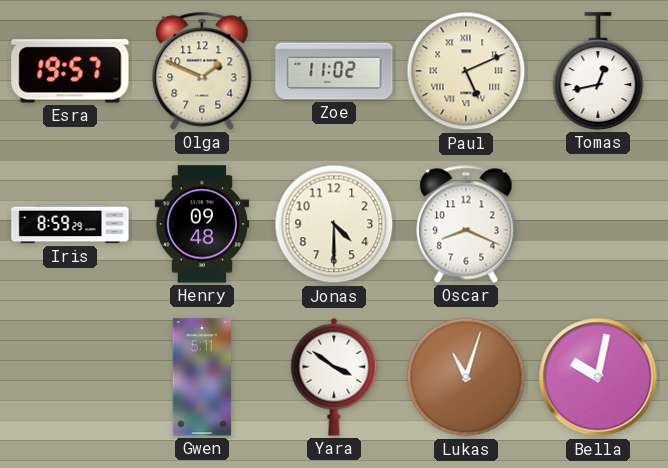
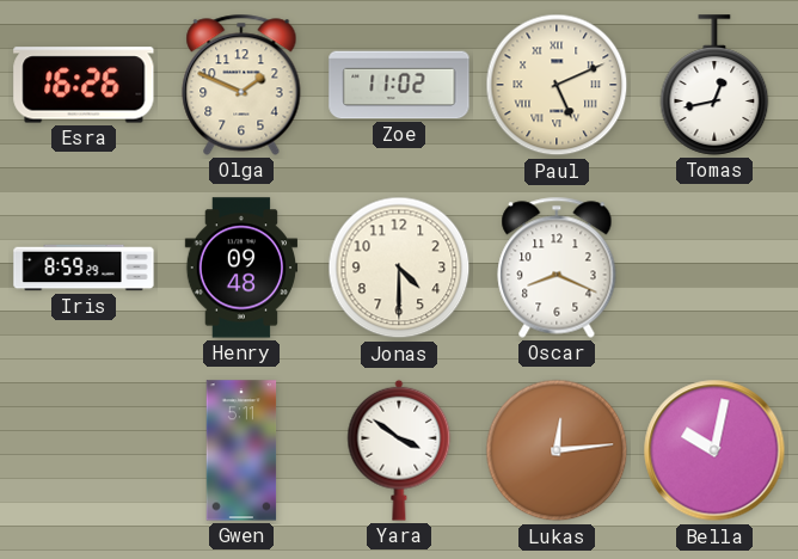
Esra: 19:57 -> 16:26
Lukas: 11:03 -> 12:14
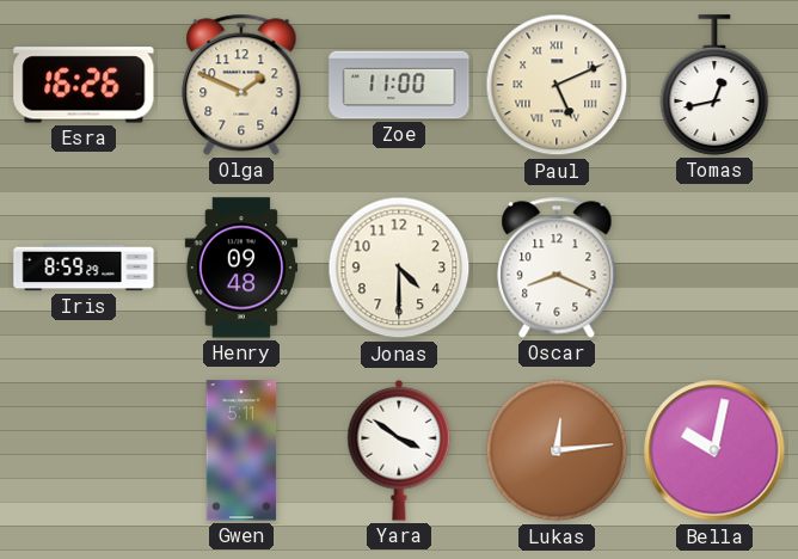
Zoe: 11:02 -> 11:00
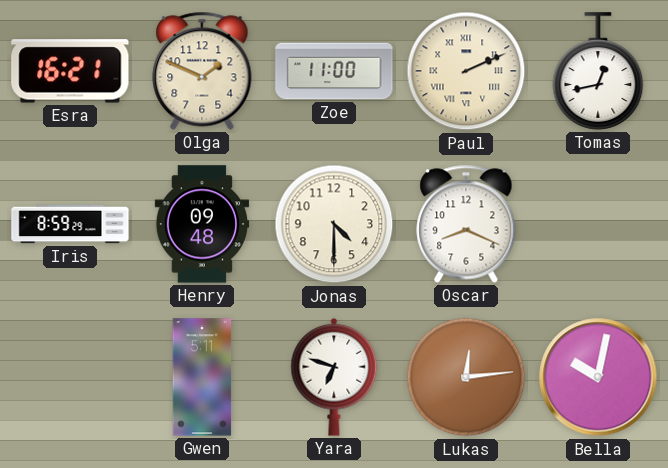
Esra: 16:26 -> 16:21
Paul: 5:11 -> 2:11
Yara: 3:51 -> 6:48
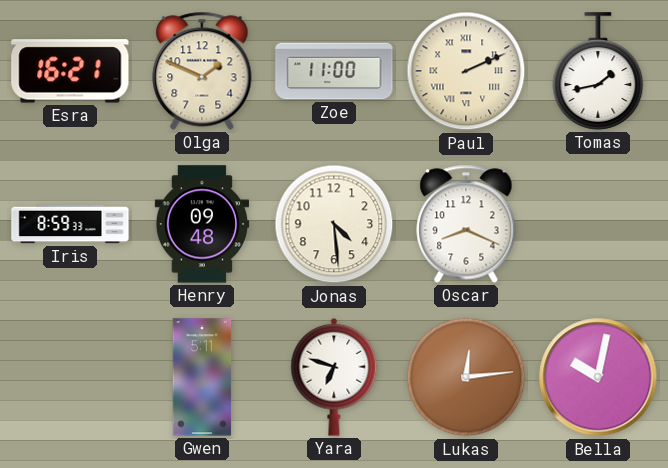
Tomas: 12:43 -> 1:43
Iris: 8:59:29 -> 8:59:33
Jonas: 4:30 -> 4:29
